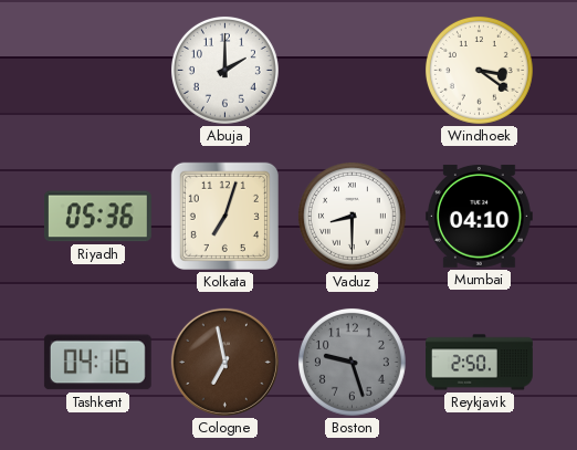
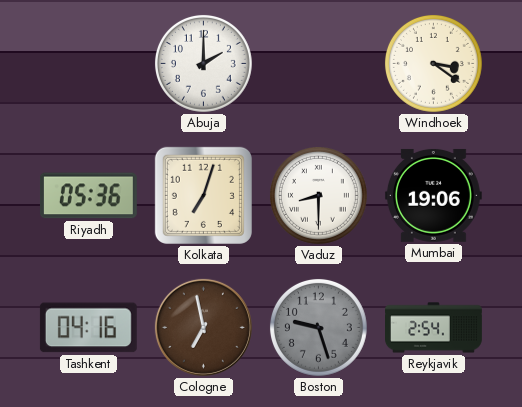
Mumbai: 04:10 -> 19:06
Reykjavik: 2:50 -> 2:54
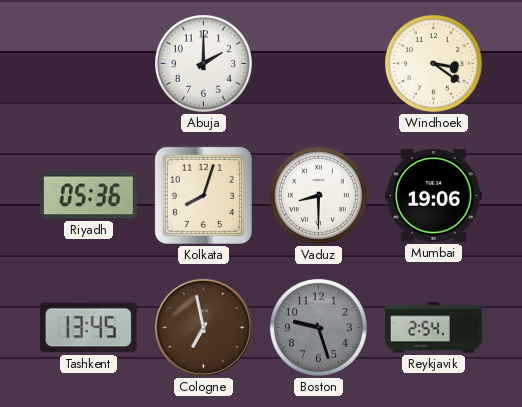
Kolkata: 7:03 -> 8:03
Tashkent: 04:16 -> 13:45
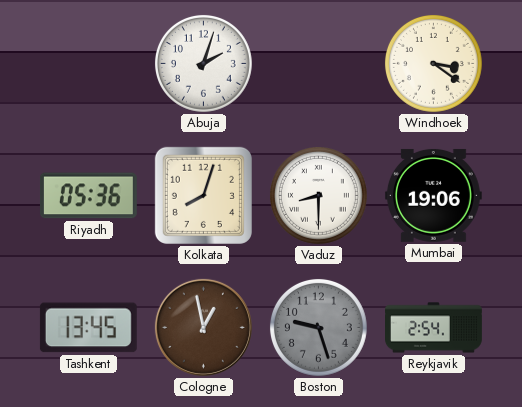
Abuja: 2:00 -> 2:03
Cologne: 6:58 -> 12:58
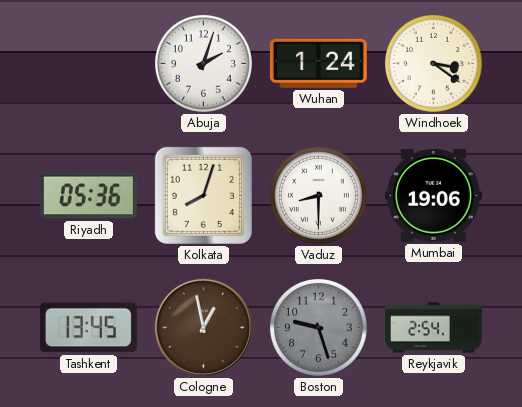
Wuhan: none -> 1:24
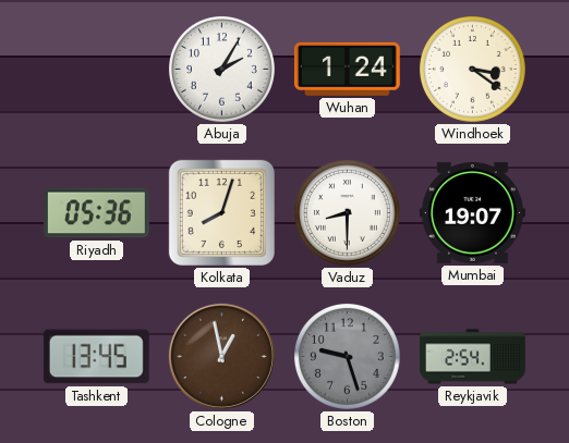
Abuja: 2:03 -> 2:05
Mumbai: 19:06 -> 19:07
